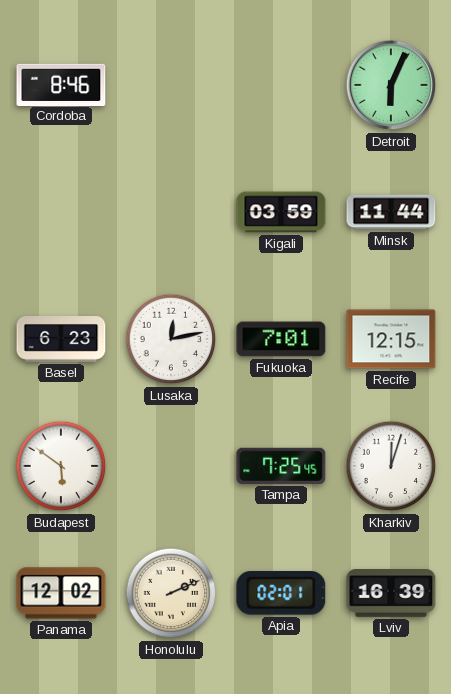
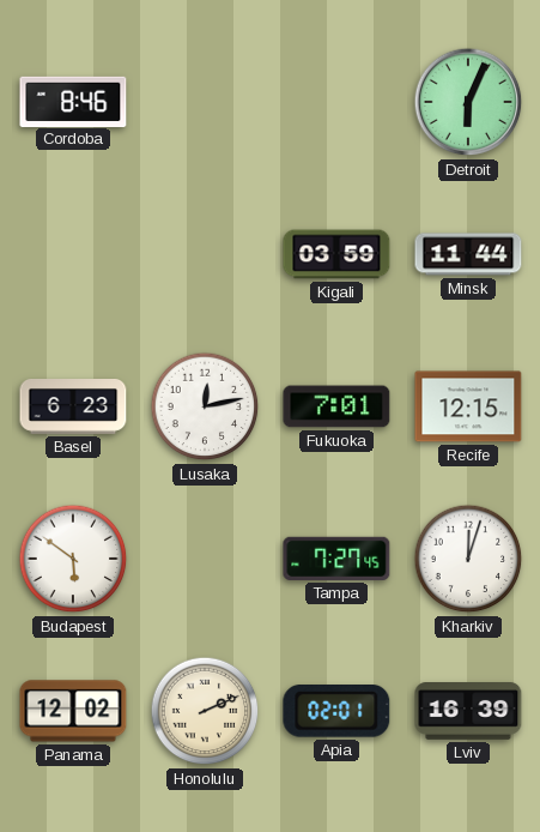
Tampa: 7:25 -> 7:27
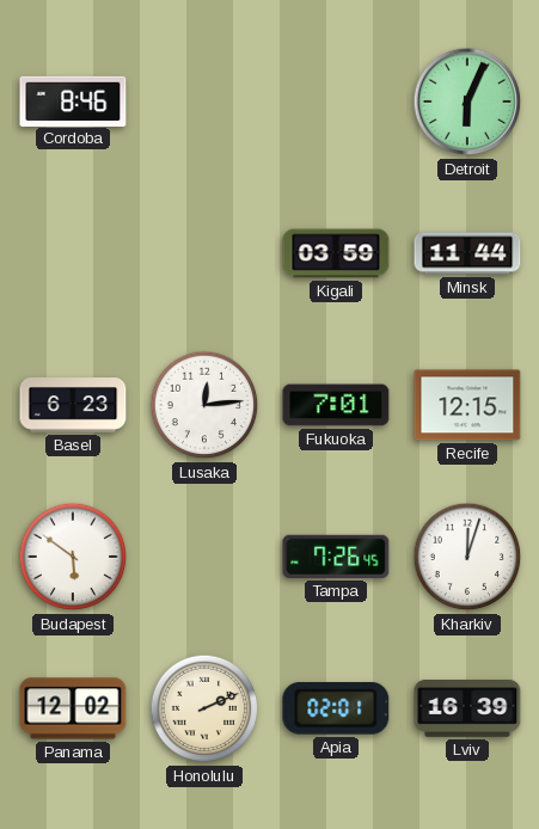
Lusaka: 12:13 -> 12:14
Tampa: 7:27 -> 7:26
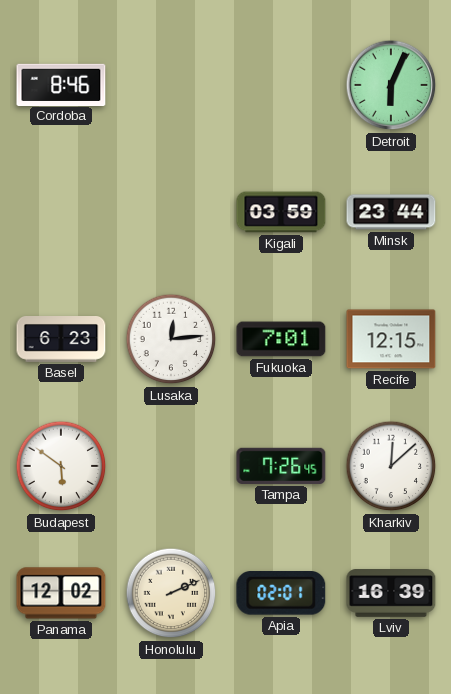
Minsk: 11:44 -> 23:44
Kharkiv: 12:03 -> 12:08
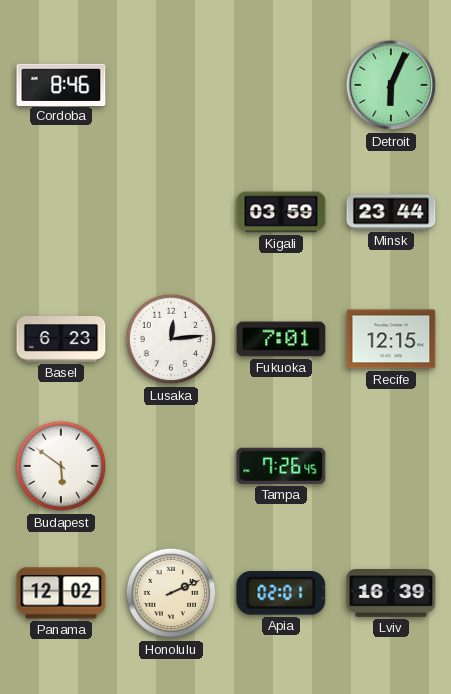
Kharkiv: 12:08 -> none
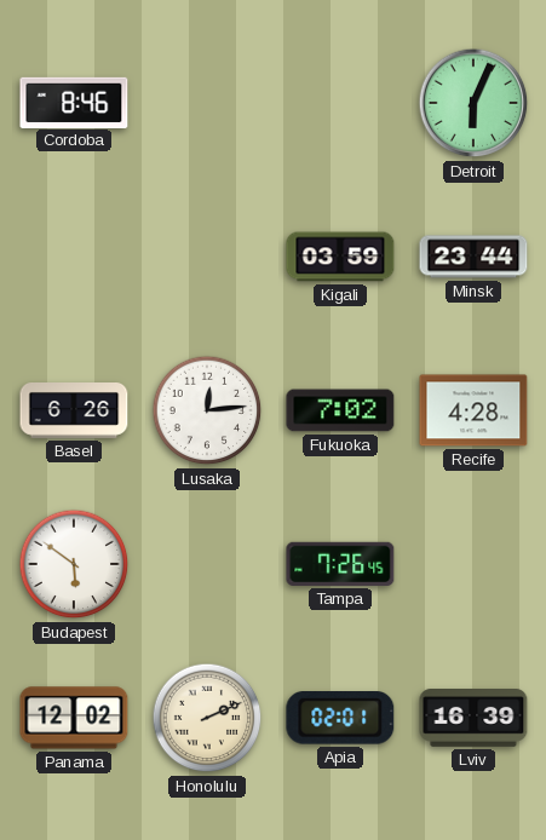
Basel: 6:23 -> 6:26
Fukuoka: 7:01 -> 7:02
Recife: 12:15 -> 4:28
